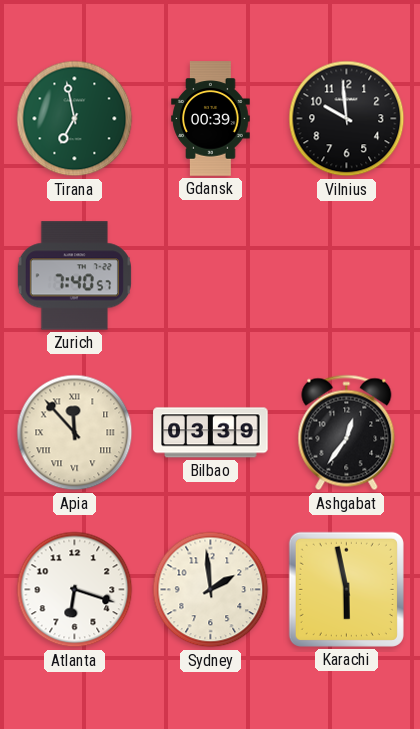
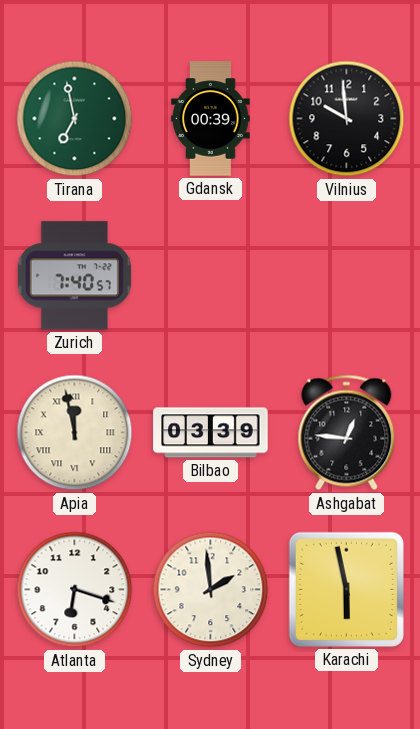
Apia: 11:53 -> 11:58
Ashgabat: 12:36 -> 12:46
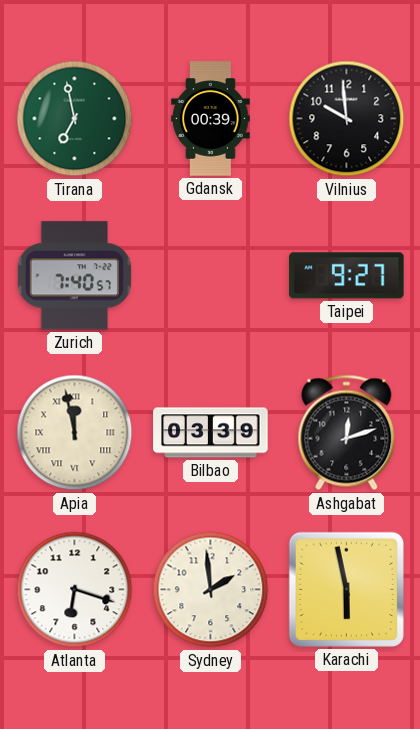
Taipei: none -> 9:27
Ashgabat: 12:46 -> 12:12
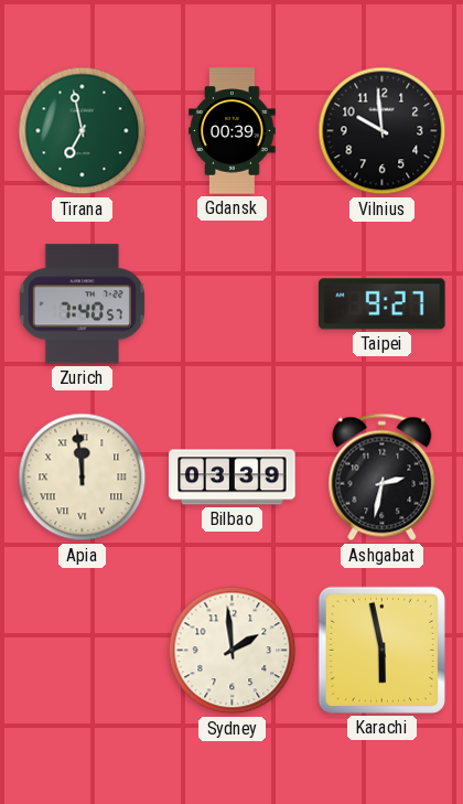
Apia: 11:58 -> 11:59
Ashgabat: 12:12 -> 2:32
Atlanta: 6:18 -> none
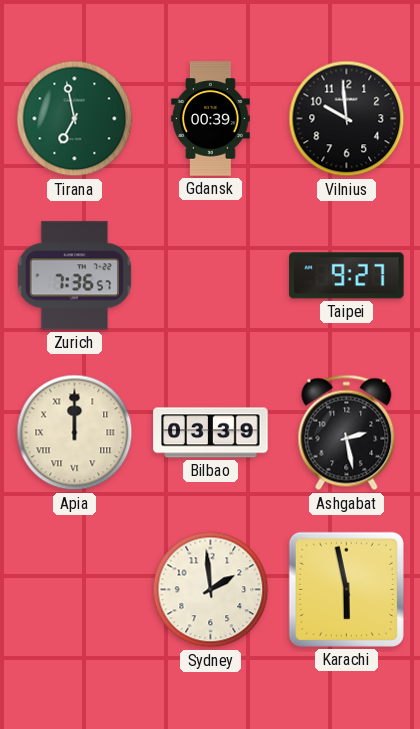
Zurich: 7:40 -> 7:36
Apia: 11:59 -> 12:00
Ashgabat: 2:32 -> 2:28
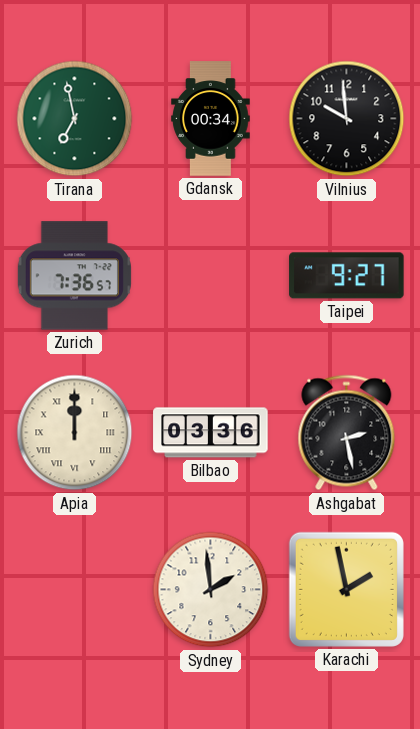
Gdansk: 00:39 -> 00:34
Bilbao: 03:39 -> 03:36
Karachi: 5:58 -> 1:58
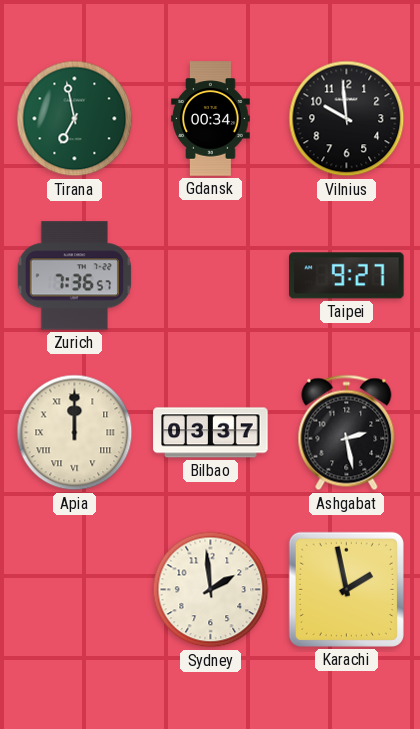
Bilbao: 03:36 -> 03:37
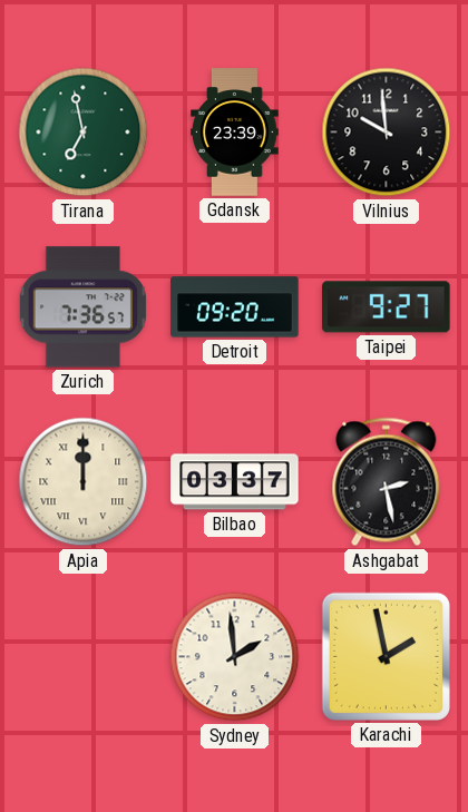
Gdansk: 00:34 -> 23:39
Detroit: none -> 09:20
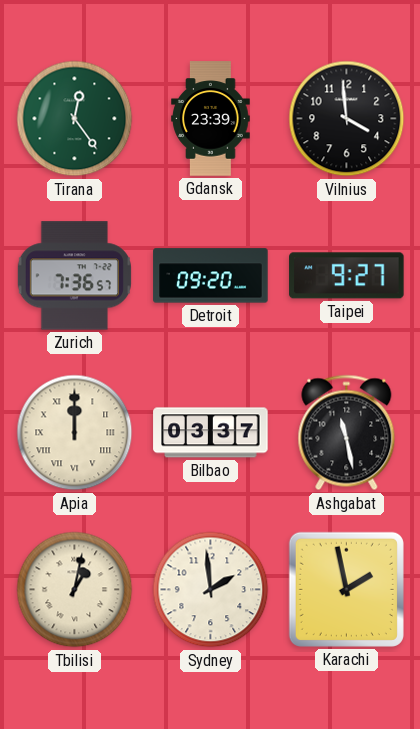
Tirana: 6:58 -> 12:24
Vilnius: 9:59 -> 3:59
Ashgabat: 2:28 -> 11:28
Tbilisi: none -> 1:02
